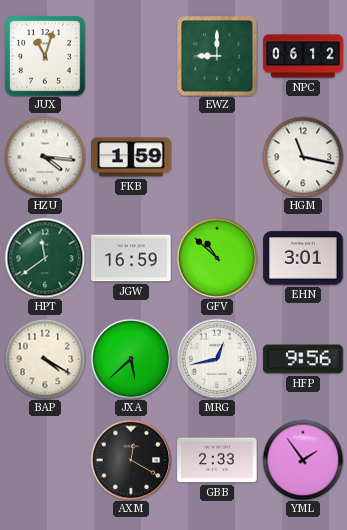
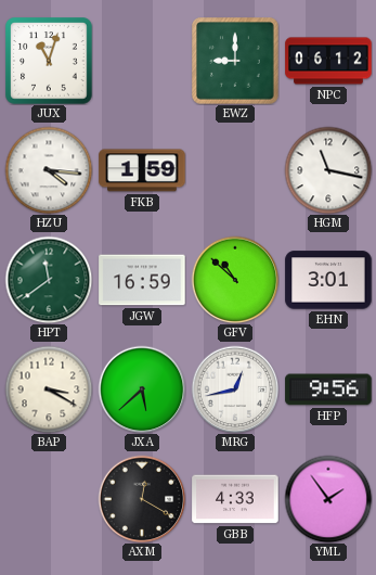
BAP: 4:20 -> 3:20
GBB: 2:33 -> 4:33
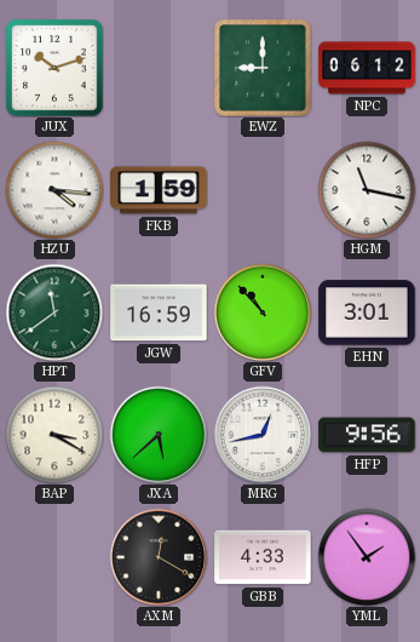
JUX: 11:03 -> 10:12
GFV: 10:52 -> 10:53
